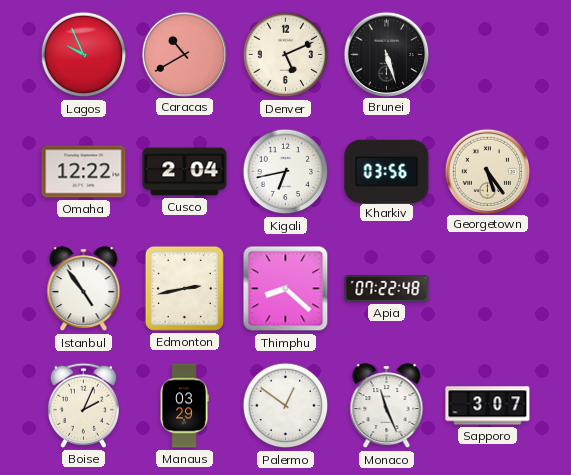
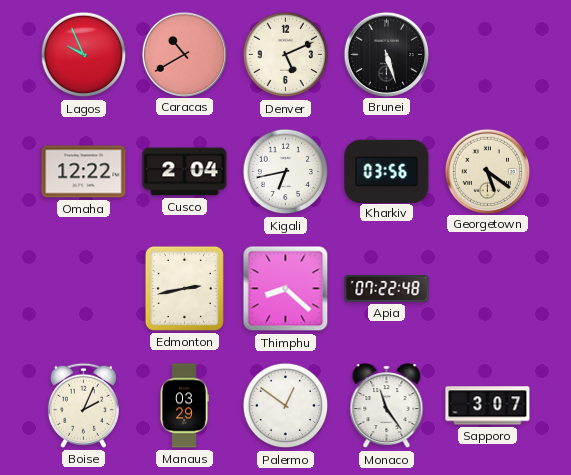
Georgetown: 5:24 -> 5:21
Istanbul: 4:54 -> none
Monaco: 11:26 -> 11:24
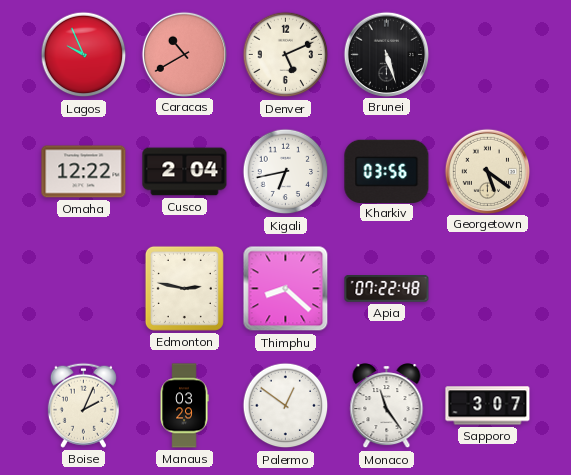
Edmonton: 2:43 -> 2:47
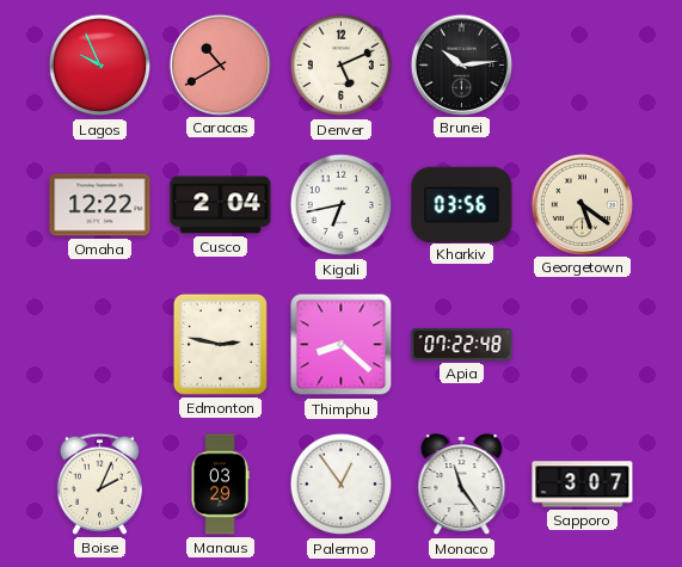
Brunei: 5:27 -> 10:14
Palermo: 12:51 -> 12:54
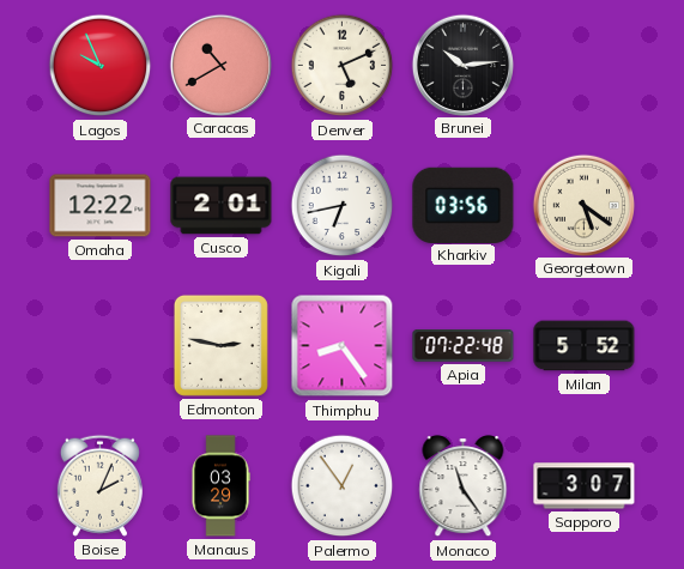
Cusco: 2:04 -> 2:01
Thimphu: 8:22 -> 8:24
Milan: none -> 5:52
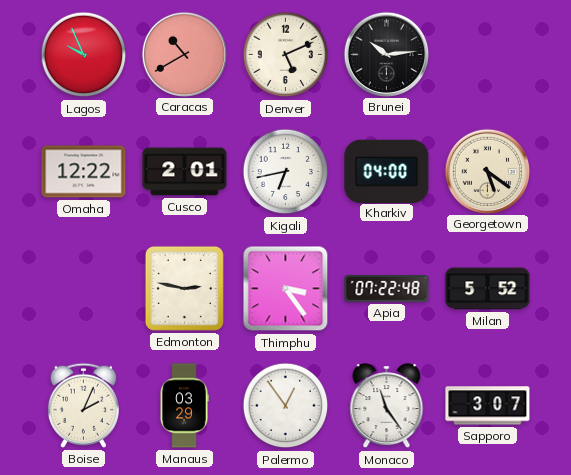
Kharkiv: 03:56 -> 04:00
Thimphu: 8:24 -> 3:24
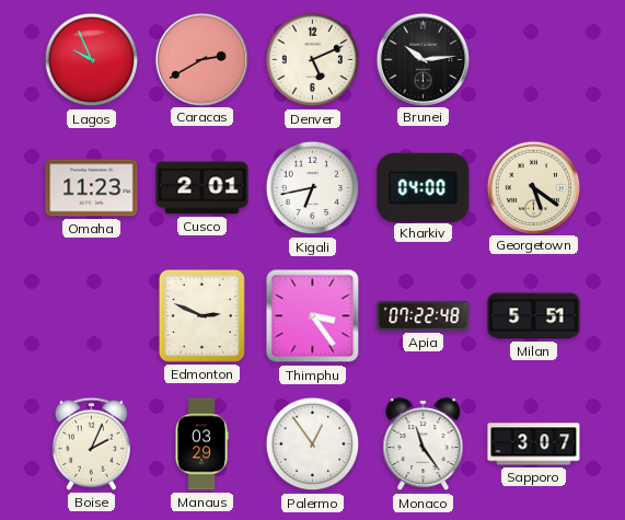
Caracas: 10:40 -> 2:40
Omaha: 12:22 -> 11:23
Edmonton: 2:47 -> 2:49
Milan: 5:52 -> 5:51
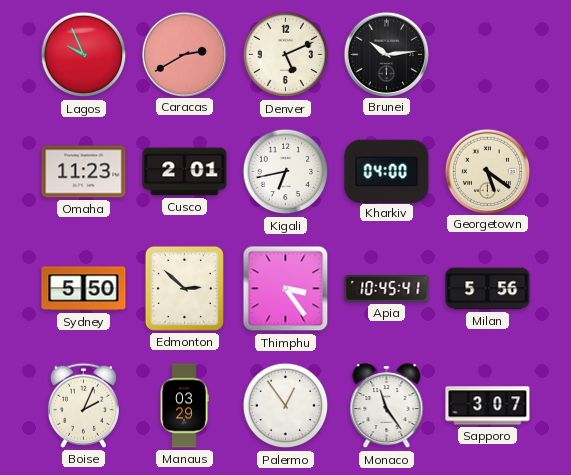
Sydney: none -> 5:50
Edmonton: 2:49 -> 2:52
Apia: 07:22 -> 10:45
Milan: 5:51 -> 5:56
